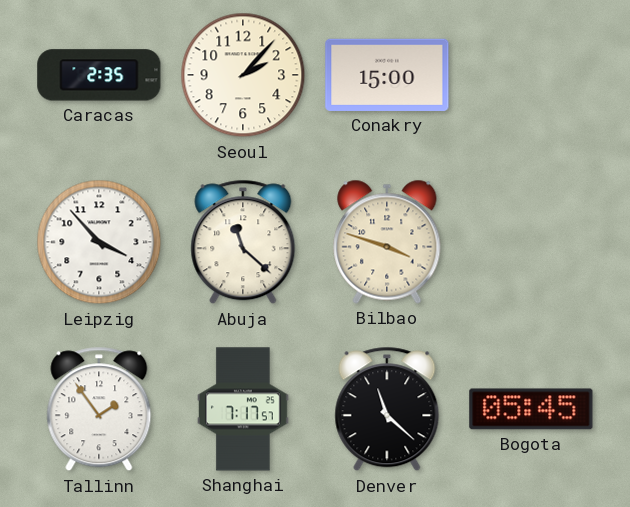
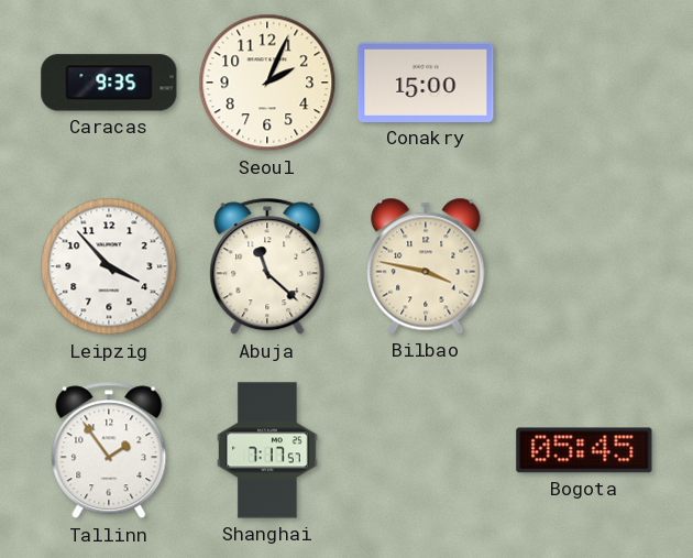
Caracas: 2:35 -> 9:35
Seoul: 2:07 -> 2:04
Bilbao: 3:48 -> 3:47
Denver: 11:22 -> none
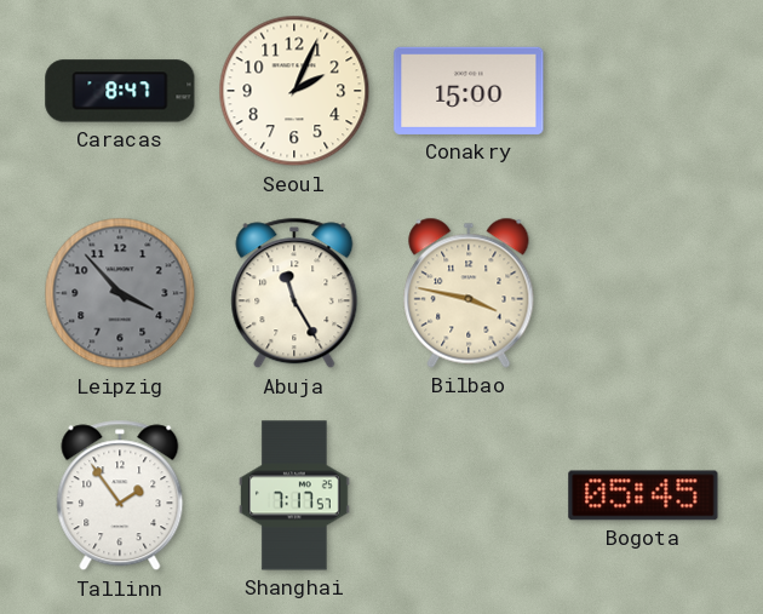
Caracas: 9:35 -> 8:47
Leipzig dial: white -> grey
Abuja: 11:22 -> 11:25
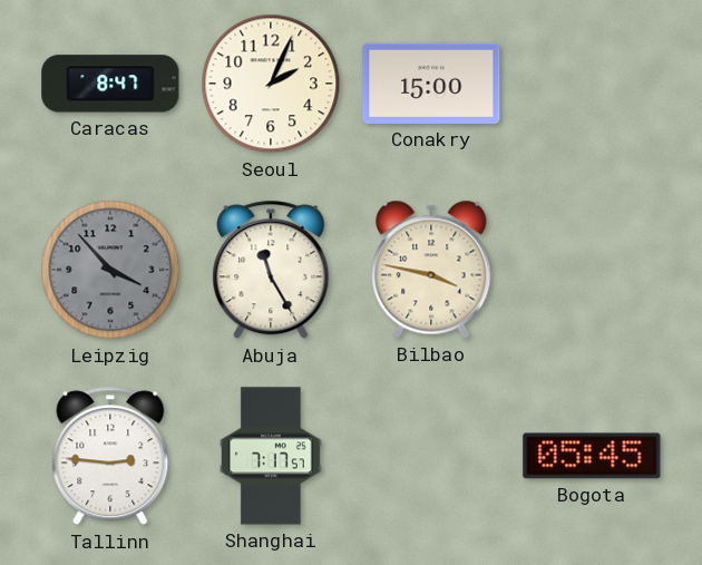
Tallinn: 1:54 -> 2:46
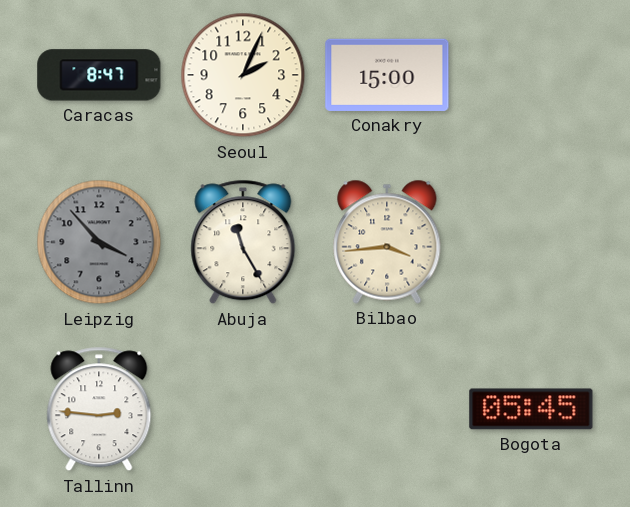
Bilbao: 3:47 -> 3:44
Shanghai: 7:17 -> none
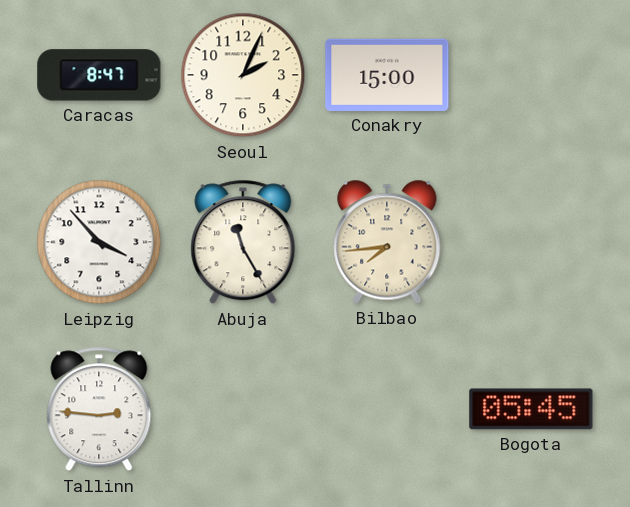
Leipzig dial: grey -> white
Bilbao: 3:44 -> 7:44
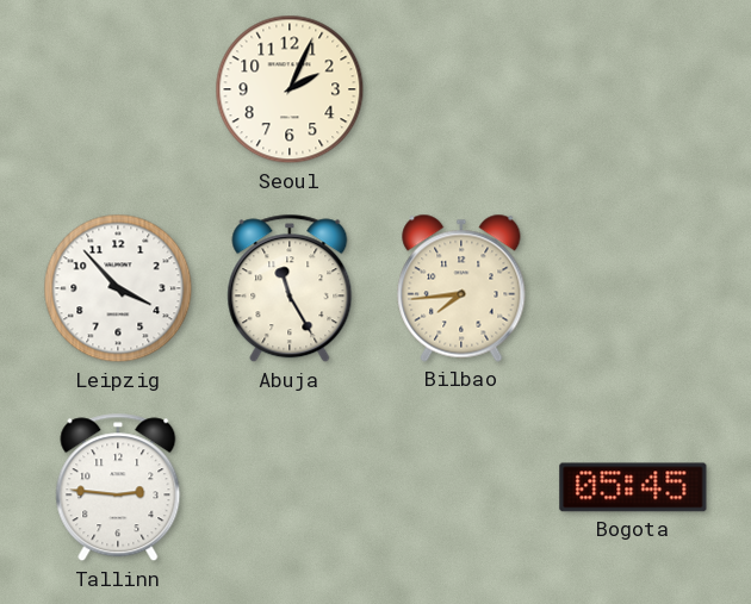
Caracas: 8:47 -> none
Conakry: 15:00 -> none
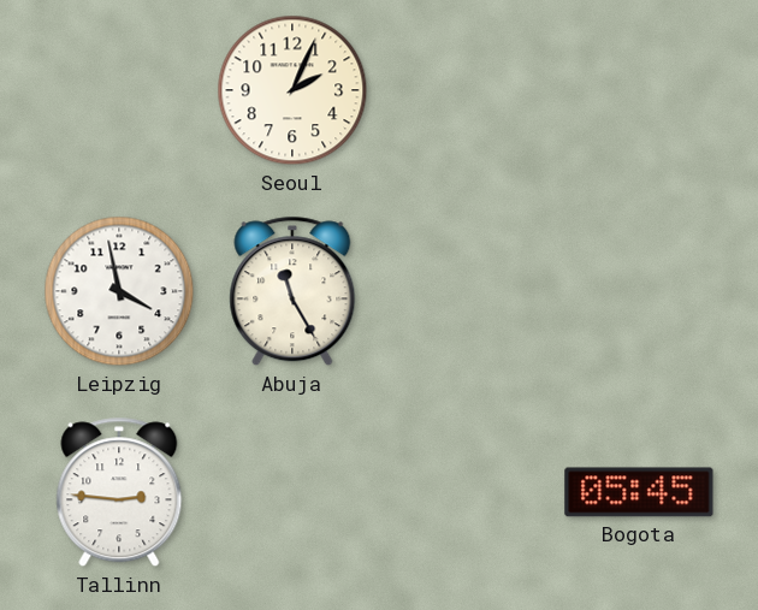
Leipzig: 3:53 -> 3:58
Bilbao: 7:44 -> none
